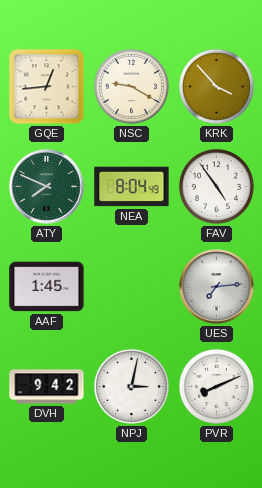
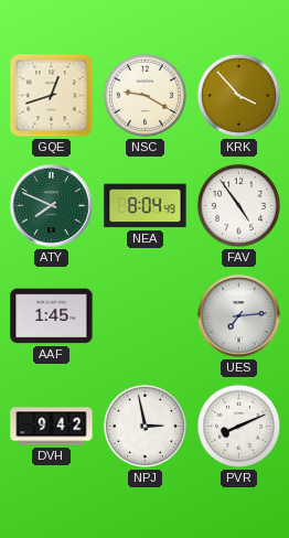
GQE: 12:44 -> 12:42
NPJ: 3:02 -> 2:58
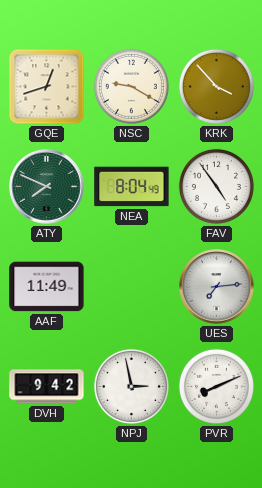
AAF: 1:45 -> 11:49
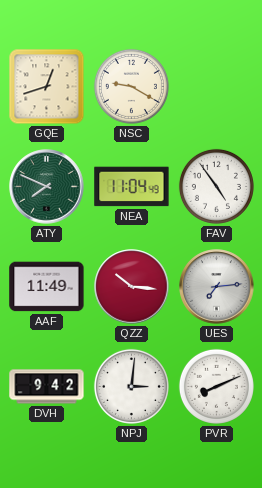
KRK: 3:53 -> none
NEA: 8:04 -> 11:04
QZZ: none -> 10:16
NPJ: 2:58 -> 3:01
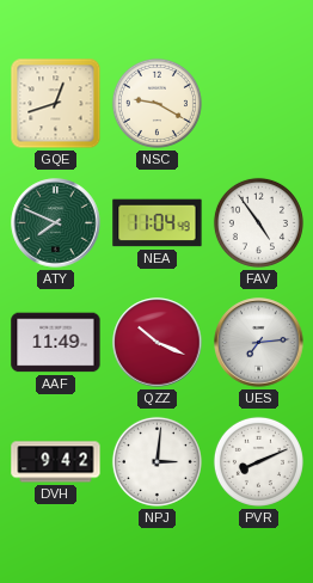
QZZ: 10:16 -> 10:19
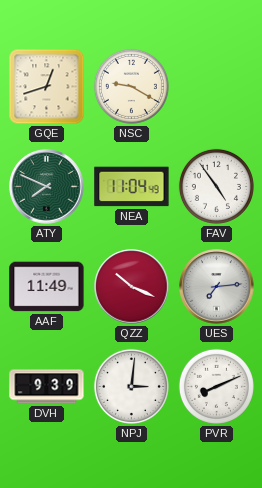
DVH: 9:42 -> 9:39
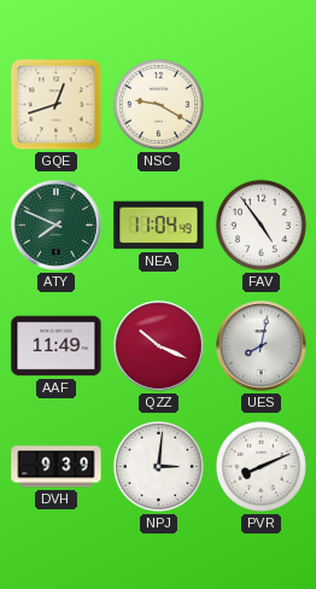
UES: 7:14 -> 8:02
